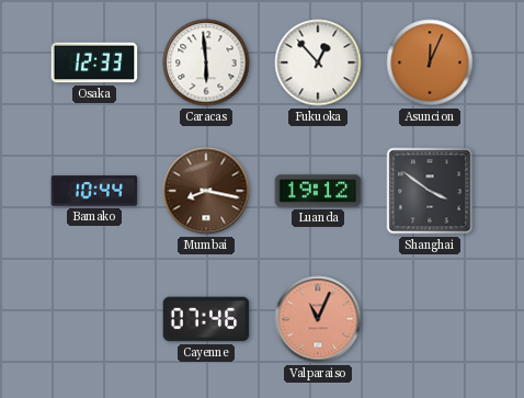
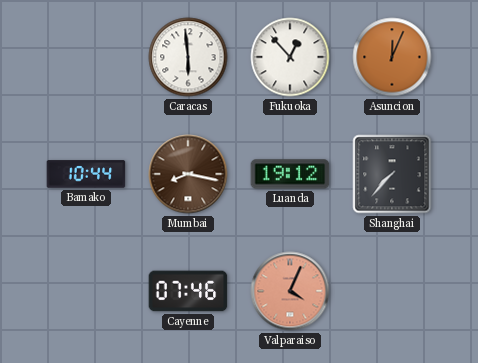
Osaka: 12:33 -> none
Shanghai: 3:51 -> 7:37
Valparaiso: 11:04 -> 4:04
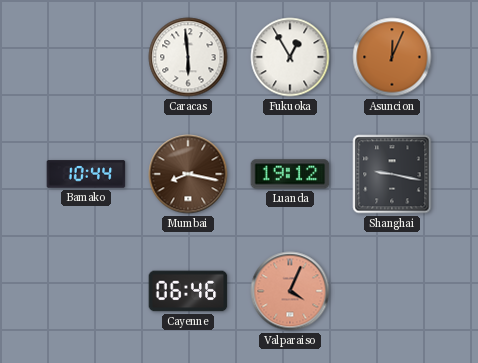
Fukuoka: 12:53 -> 12:55
Shanghai: 7:37 -> 9:17
Cayenne: 07:46 -> 06:46
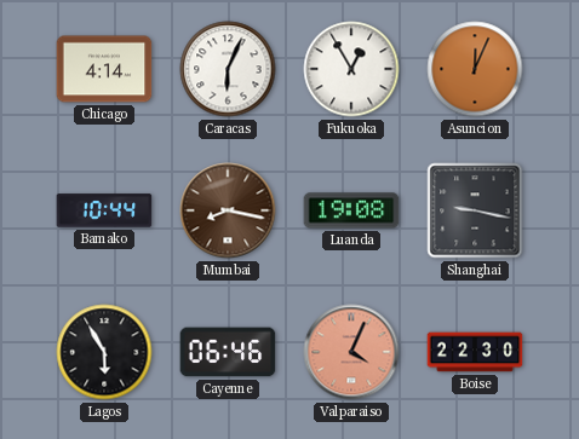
Chicago: none -> 4:14
Caracas: 5:59 -> 6:04
Luanda: 19:12 -> 19:08
Lagos: none -> 5:55
Boise: none -> 22:30
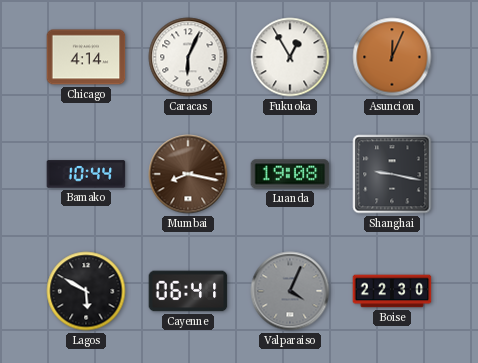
Lagos: 5:55 -> 5:50
Cayenne: 06:46 -> 06:41
Valparaiso dial: salmon -> grey
